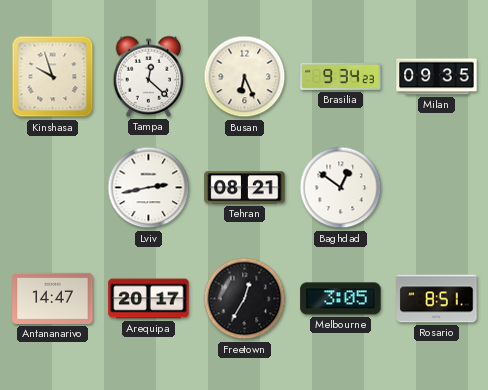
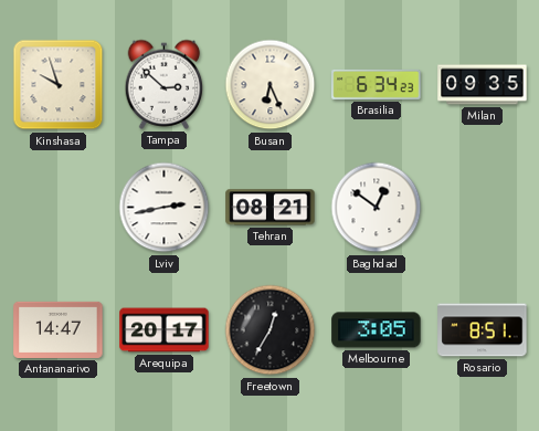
Tampa: 12:22 -> 2:52
Brasilia: 9:34 -> 6:34
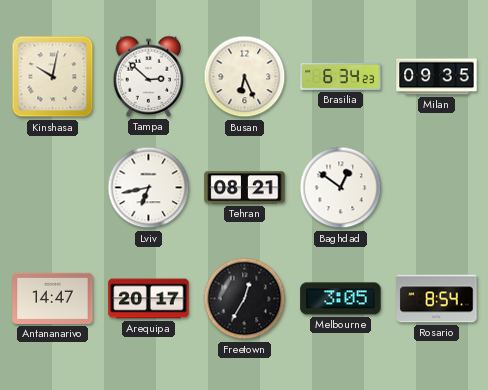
Kinshasa: 9:57 -> 10:02
Lviv: 2:43 -> 6:43
Rosario: 8:51 -> 8:54
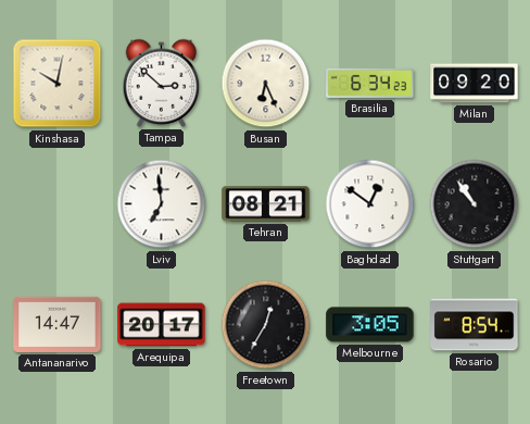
Milan: 09:35 -> 09:20
Lviv: 6:43 -> 6:59
Stuttgart: none -> 10:54
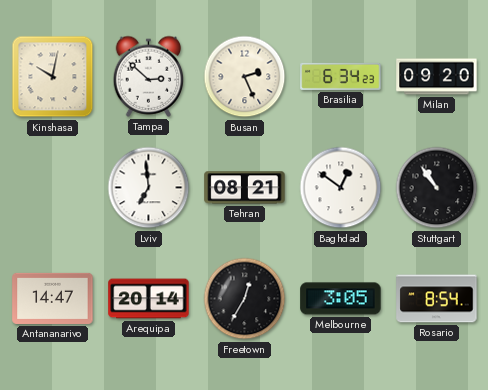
Busan: 6:26 -> 2:26
Arequipa: 20:17 -> 20:14
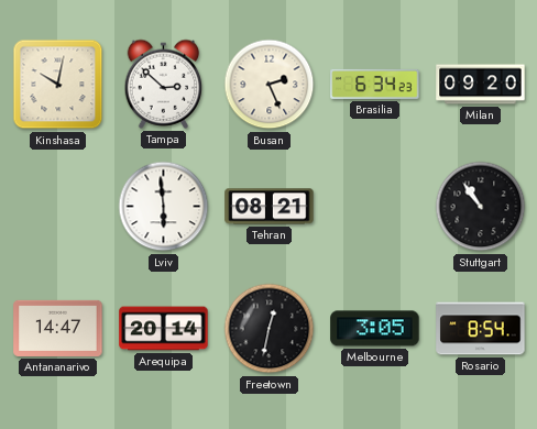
Lviv: 6:59 -> 5:59
Baghdad: 12:51 -> none
Freetown: 12:35 -> 12:32
